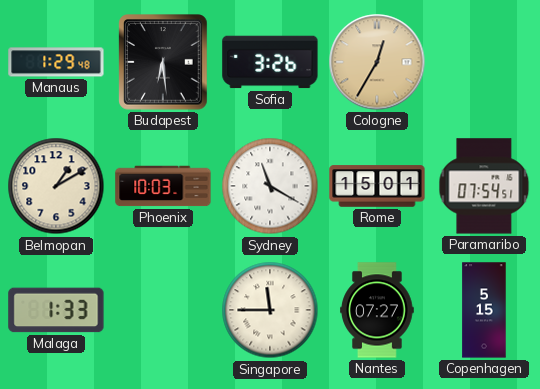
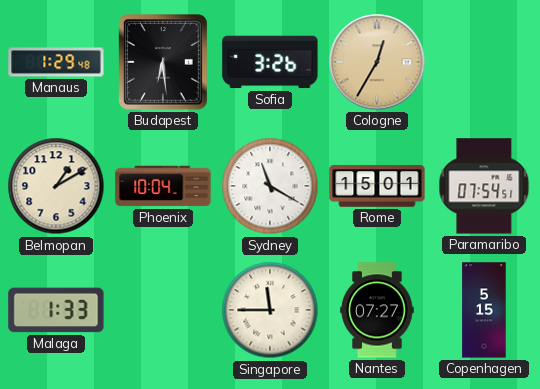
Phoenix: 10:03 -> 10:04
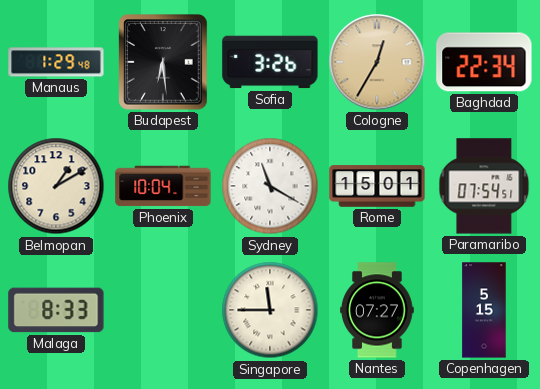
Baghdad: none -> 22:34
Malaga: 1:33 -> 8:33
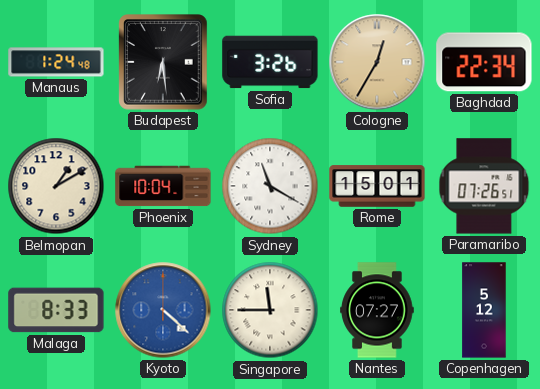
Manaus: 1:29 -> 1:24
Paramaribo: 07:54 -> 07:26
Kyoto: none -> 4:22
Copenhagen: 5:15 -> 5:12
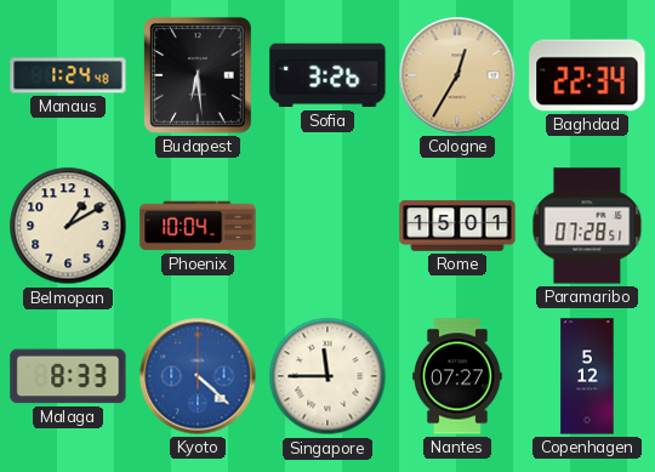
Sydney: 11:20 -> none
Paramaribo: 07:26 -> 07:28
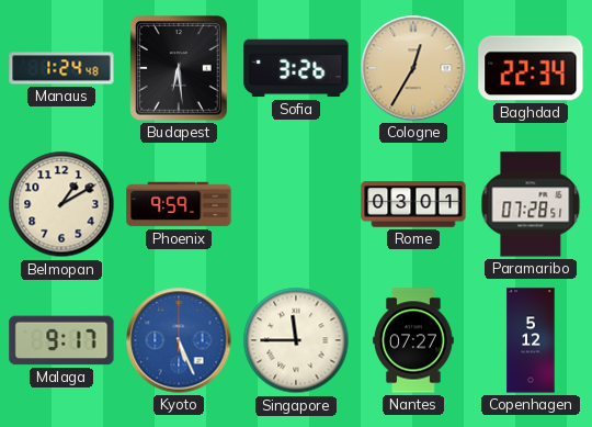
Phoenix: 10:04 -> 9:59
Rome: 15:01 -> 03:01
Malaga: 8:33 -> 9:17
Kyoto: 4:22 -> 5:26
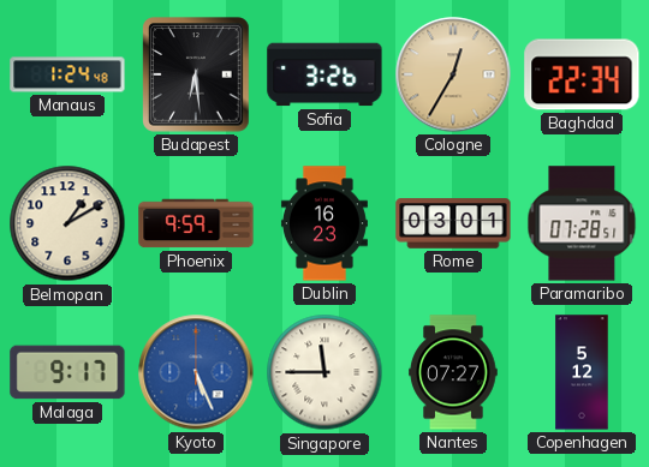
Dublin: none -> 16:23
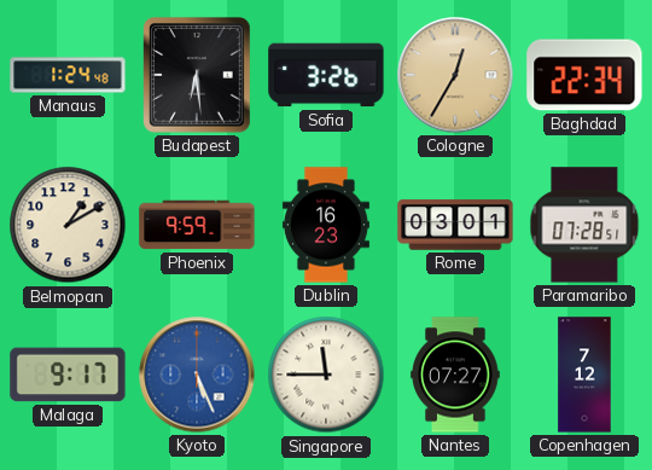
Copenhagen: 5:12 -> 7:12
